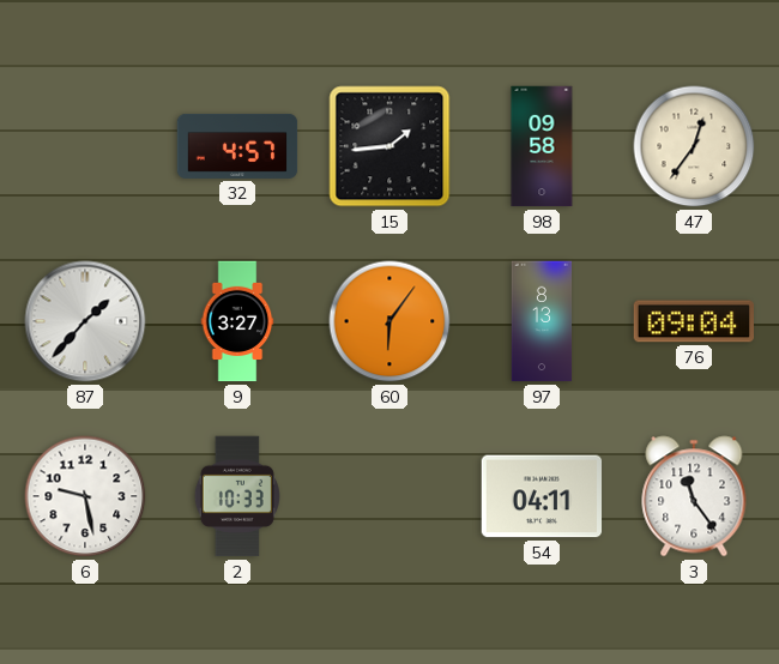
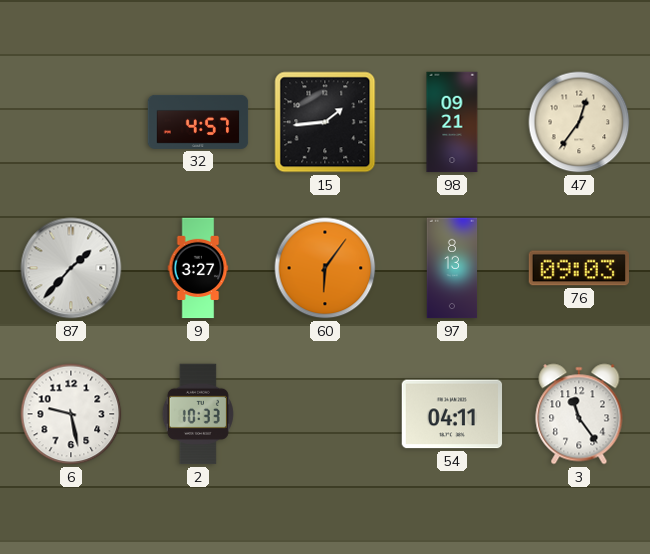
98: 09:58 -> 09:21
76: 09:04 -> 09:03
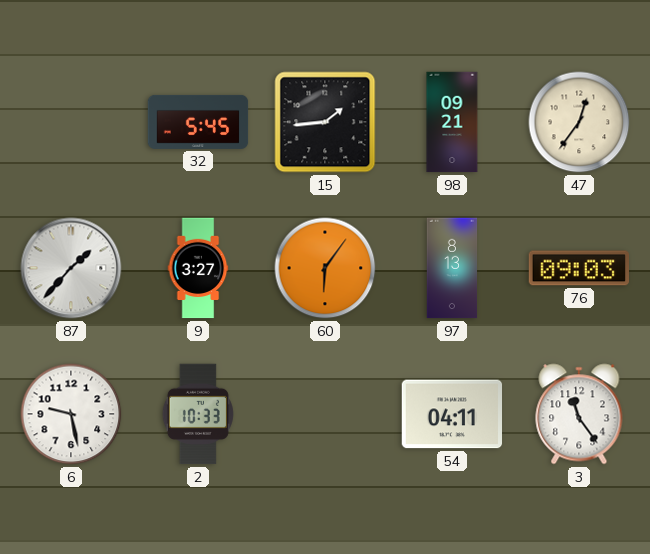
32: 4:57 -> 5:45
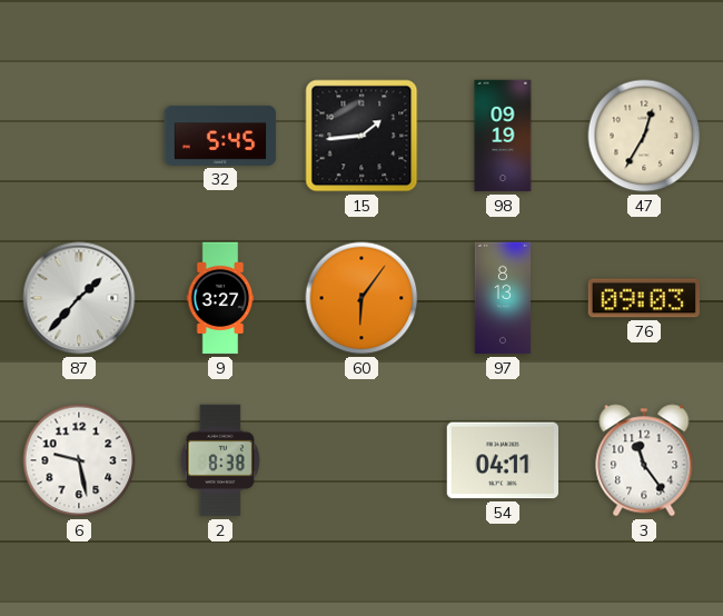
98: 09:21 -> 09:19
47: 12:36 -> 12:35
2: 10:33 -> 8:38
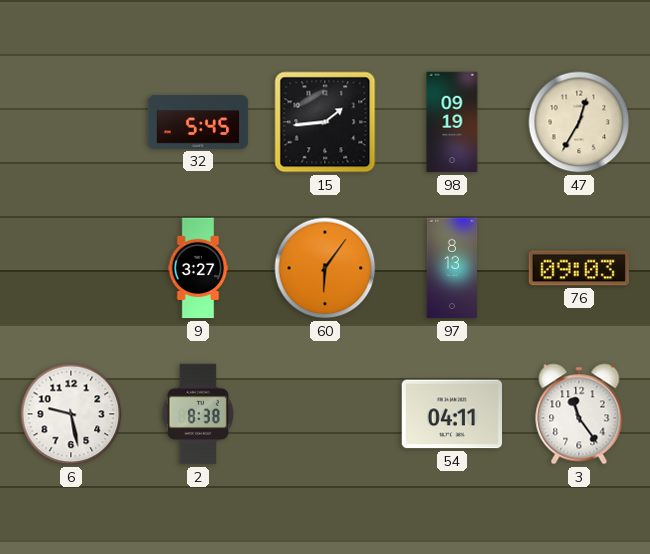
87: 1:37 -> none
